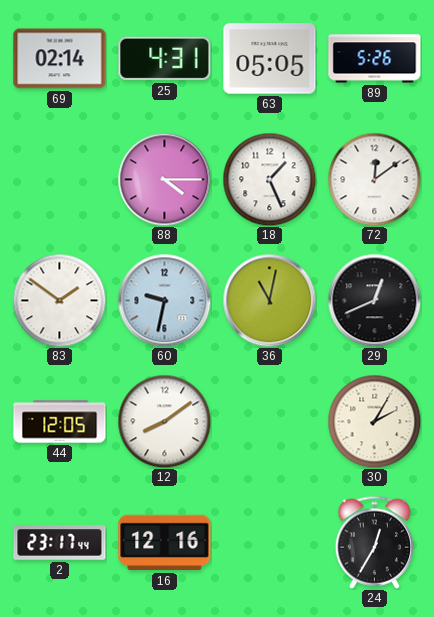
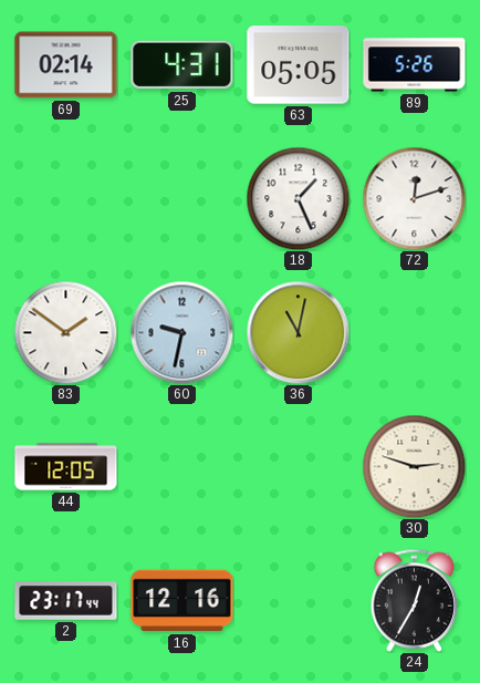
88: 4:15 -> none
72: 12:09 -> 12:12
29: 12:41 -> none
12: 8:09 -> none
30: 2:05 -> 2:48
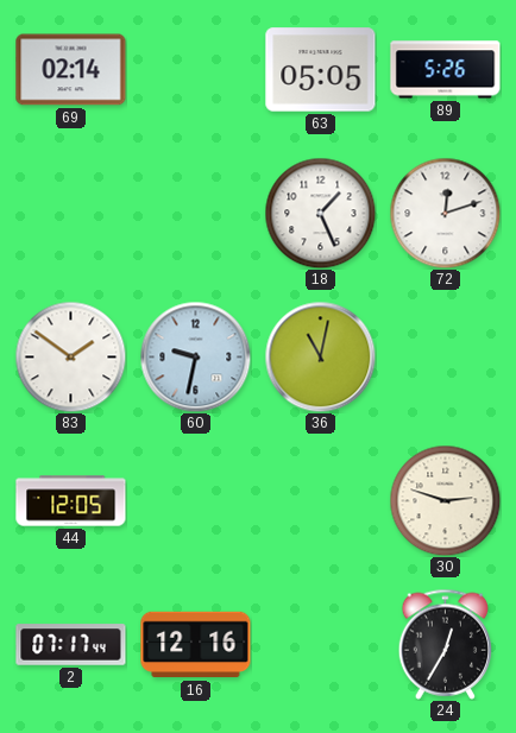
25: 4:31 -> none
2: 23:17 -> 07:17
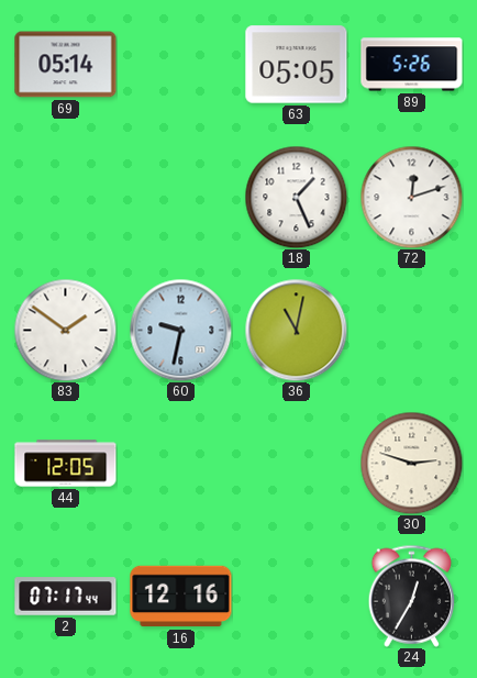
69: 02:14 -> 05:14
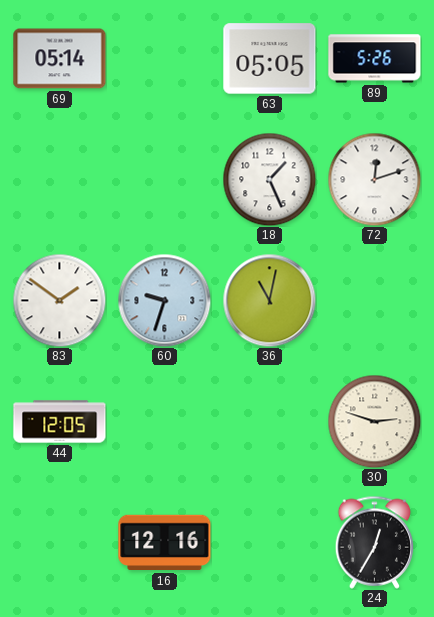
60: 9:32 -> 9:33
2: 07:17 -> none
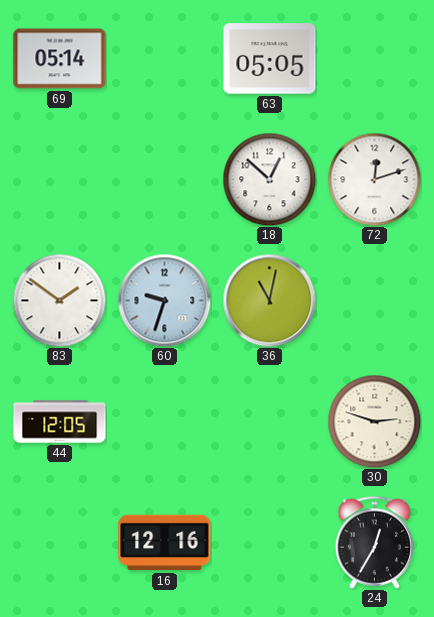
89: 5:26 -> none
18: 1:26 -> 12:52
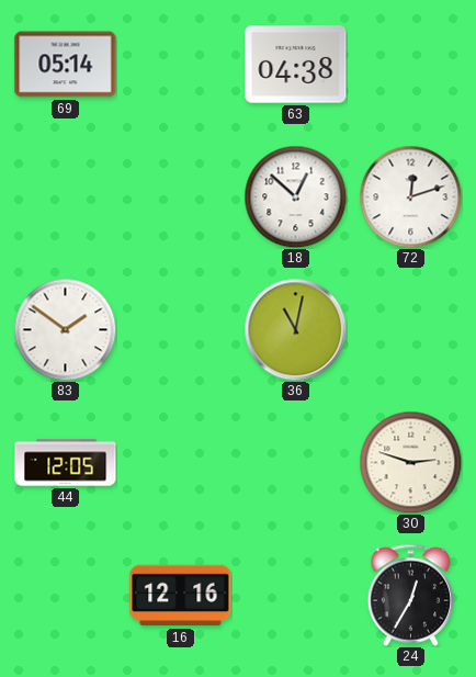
63: 05:05 -> 04:38
60: 9:33 -> none
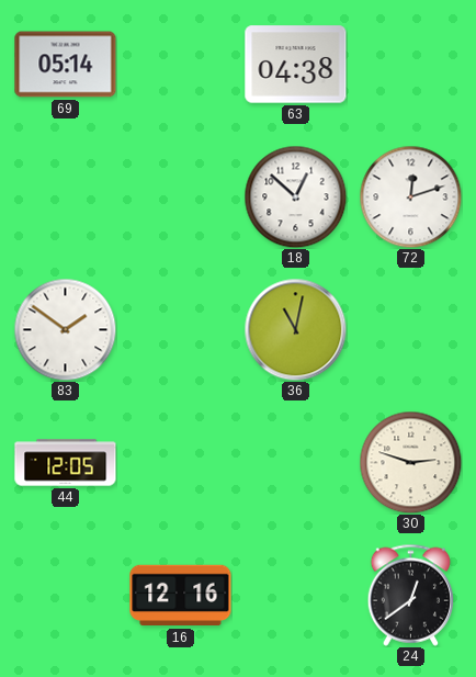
24: 12:35 -> 12:39
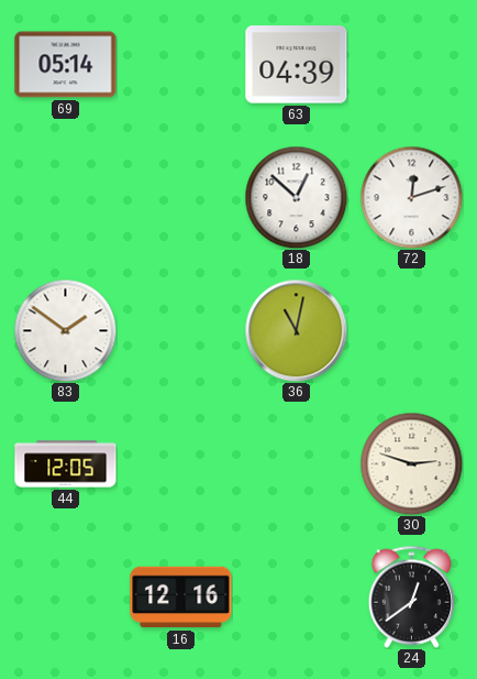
63: 04:38 -> 04:39
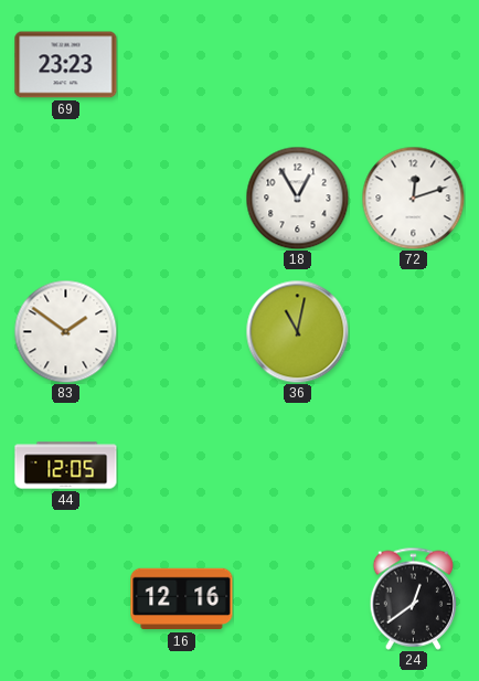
69: 05:14 -> 23:23
63: 04:39 -> none
18: 12:52 -> 12:55
30: 2:48 -> none
